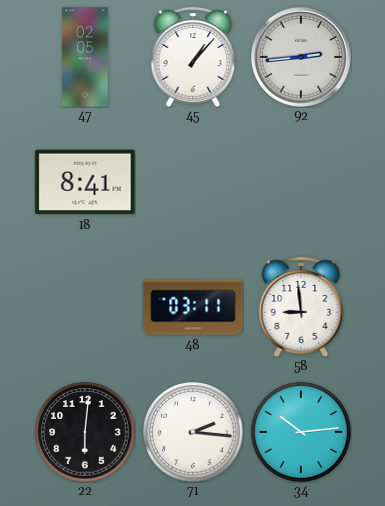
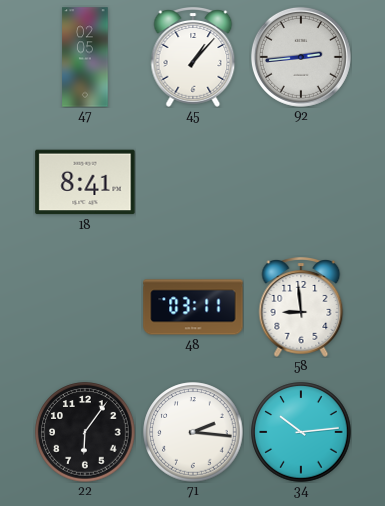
22: 6:01 -> 6:06
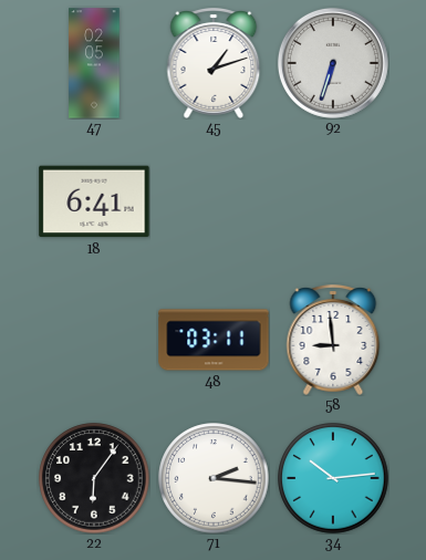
45: 1:07 -> 1:12
92: 2:44 -> 6:33
18: 8:41 -> 6:41
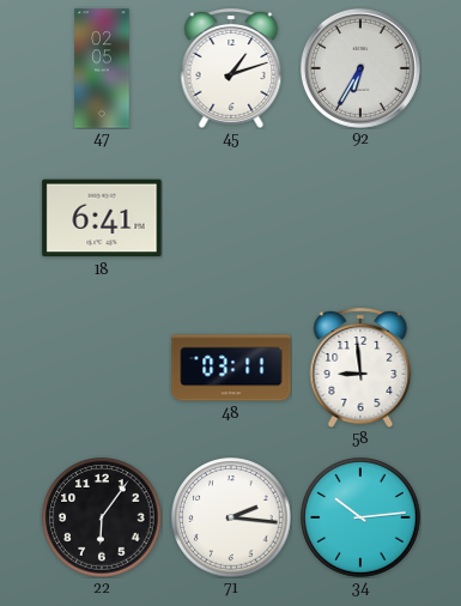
92: 6:33 -> 6:35
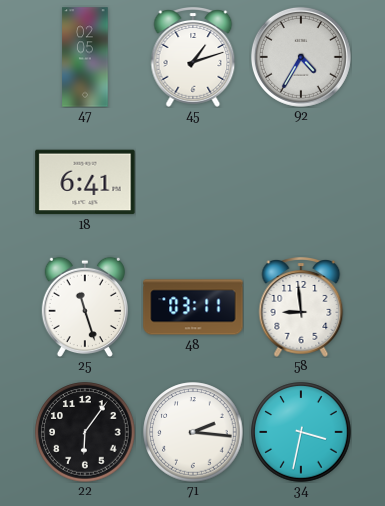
92: 6:35 -> 4:35
25: none -> 11:27
34: 10:14 -> 3:32
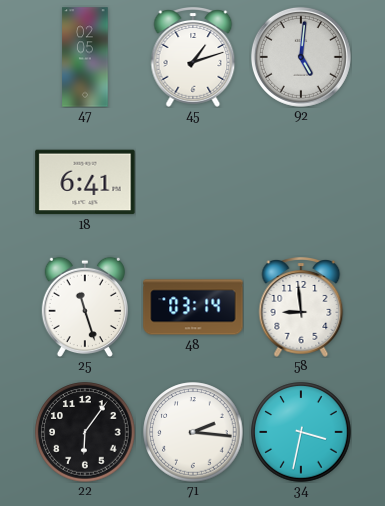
92: 4:35 -> 5:01
48: 03:11 -> 03:14
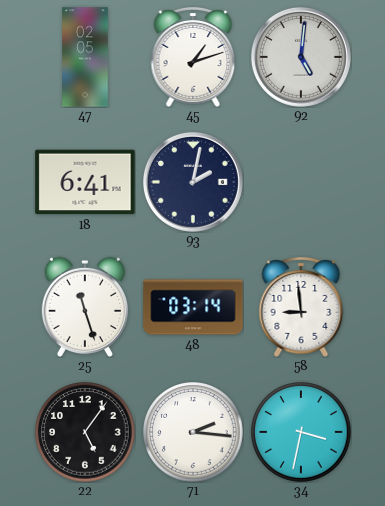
93: none -> 2:02
22: 6:06 -> 5:06
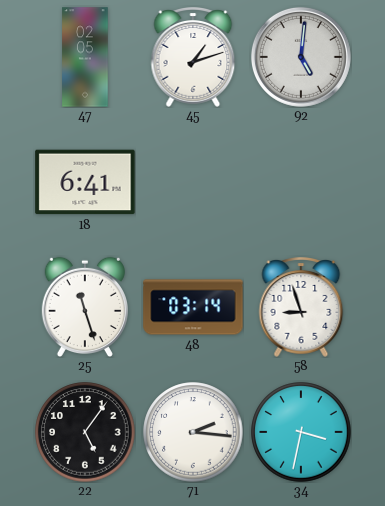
93: 2:02 -> none
58: 8:59 -> 8:57
